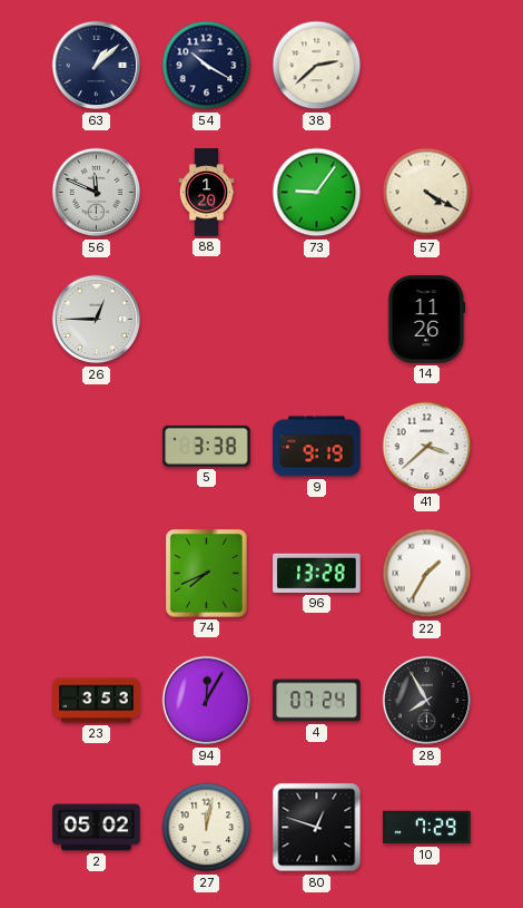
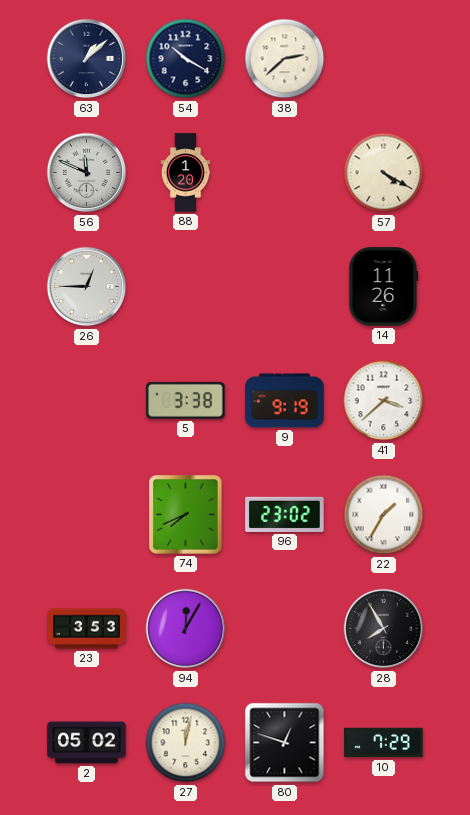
73: 9:06 -> none
96: 13:28 -> 23:02
4: 07:24 -> none
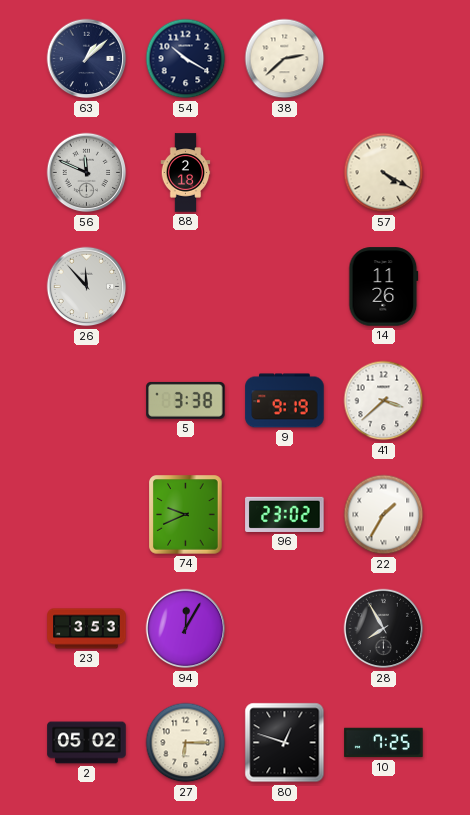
88: 1:20 -> 2:18
26: 12:45 -> 11:53
74: 7:41 -> 9:41
27: 12:02 -> 6:15
10: 7:29 -> 7:25
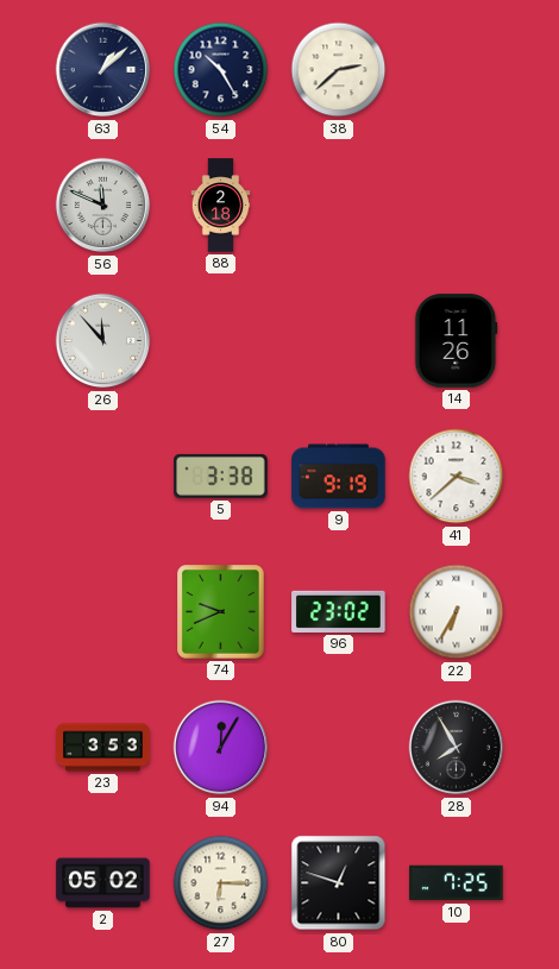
54: 10:20 -> 10:25
57: 4:20 -> none
22: 1:35 -> 6:35
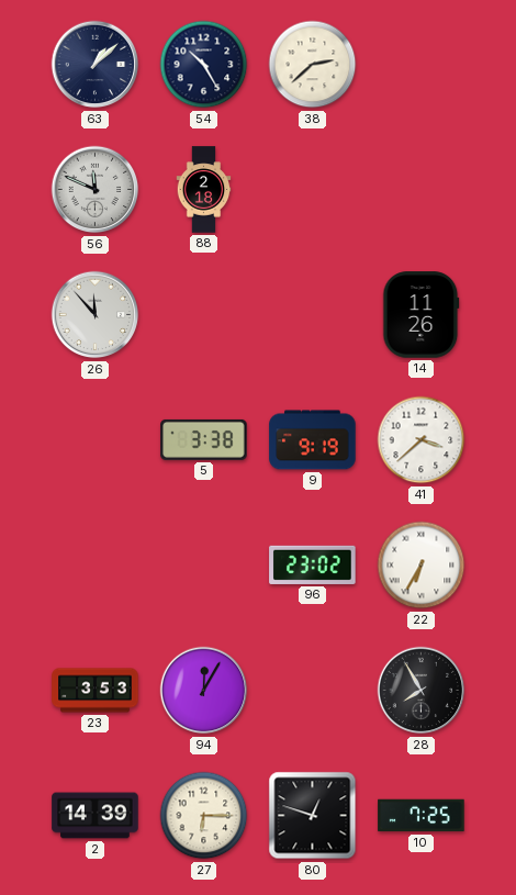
74: 9:41 -> none
2: 05:02 -> 14:39
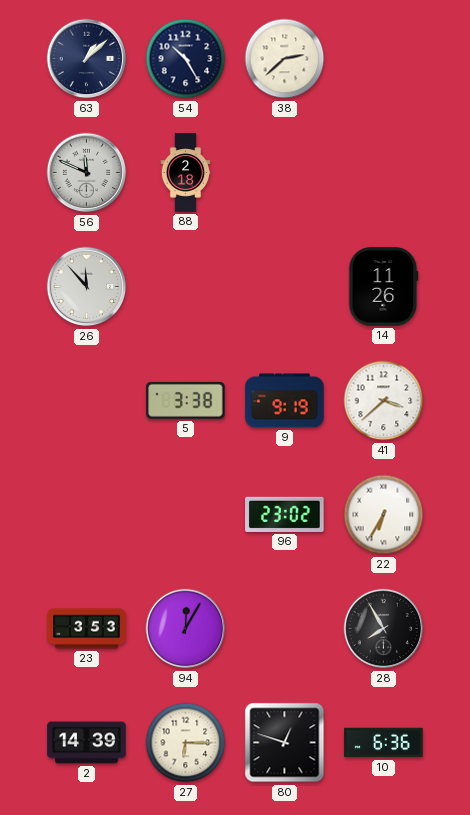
10: 7:25 -> 6:36
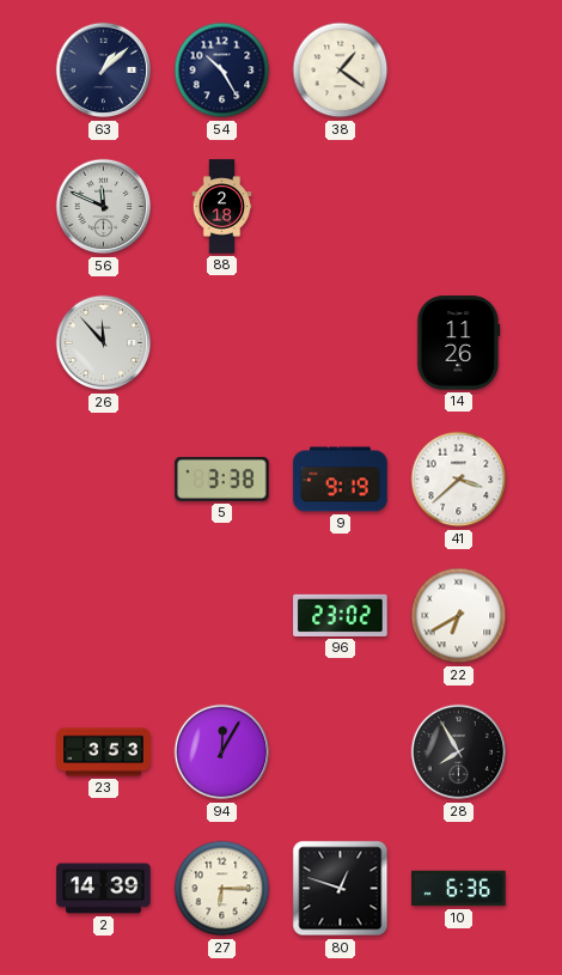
38: 2:38 -> 1:21
22: 6:35 -> 6:40
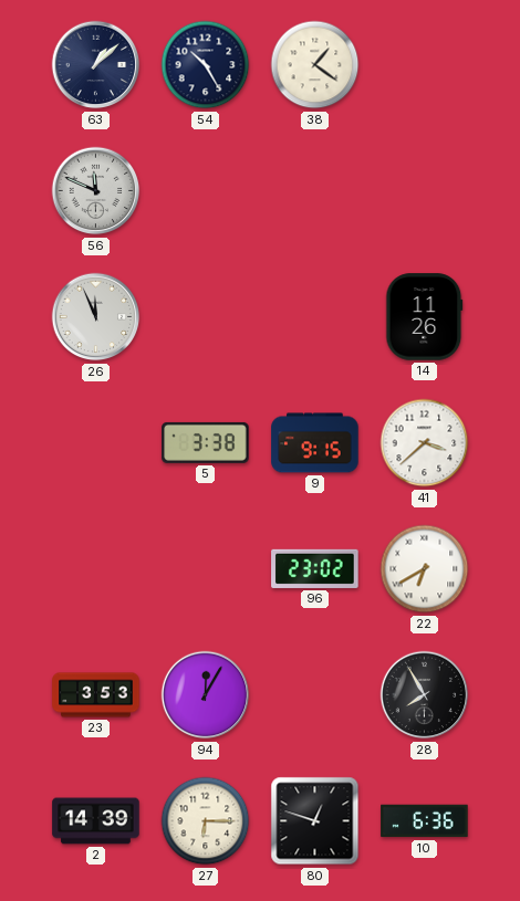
88: 2:18 -> none
26: 11:53 -> 11:56
9: 9:19 -> 9:15
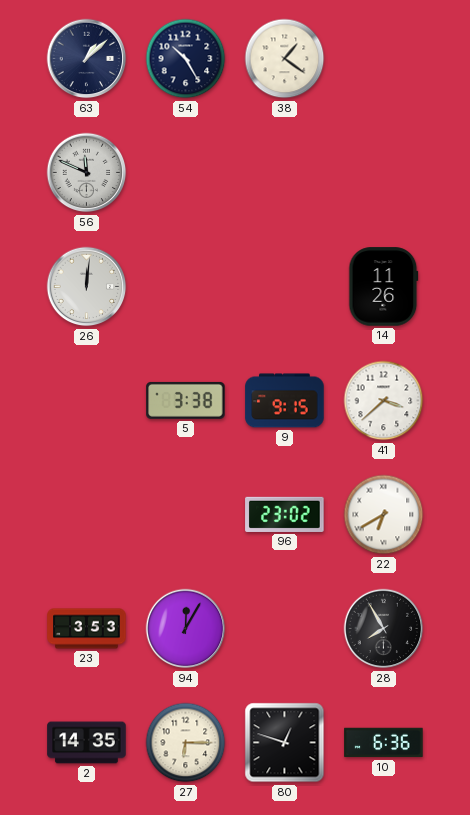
26: 11:56 -> 12:01
2: 14:39 -> 14:35
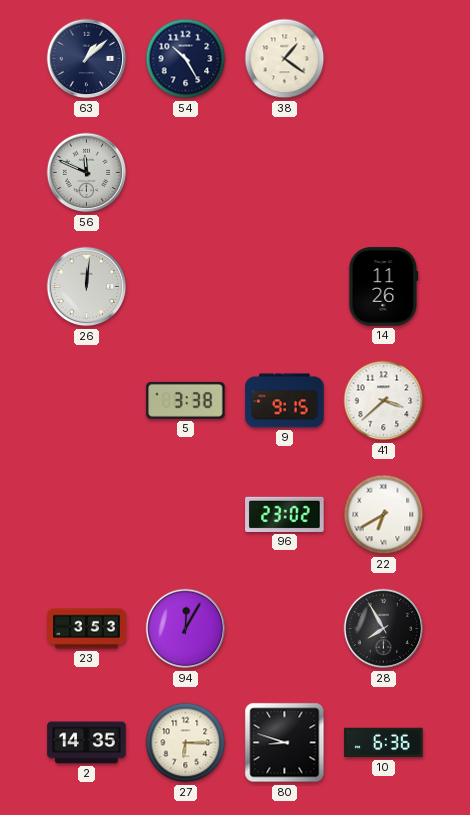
80: 12:48 -> 8:48
